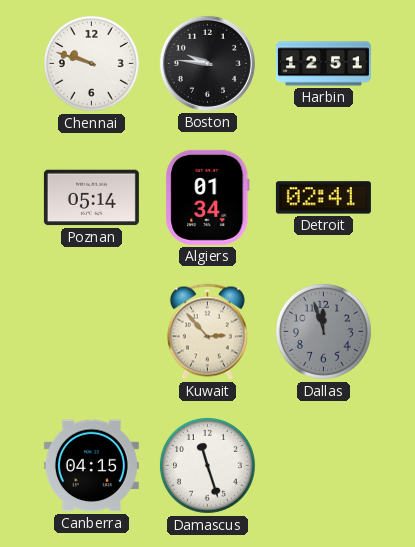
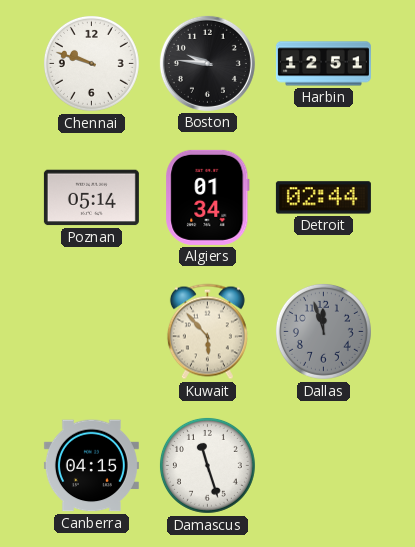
Detroit: 02:41 -> 02:44
Kuwait: 2:53 -> 5:53
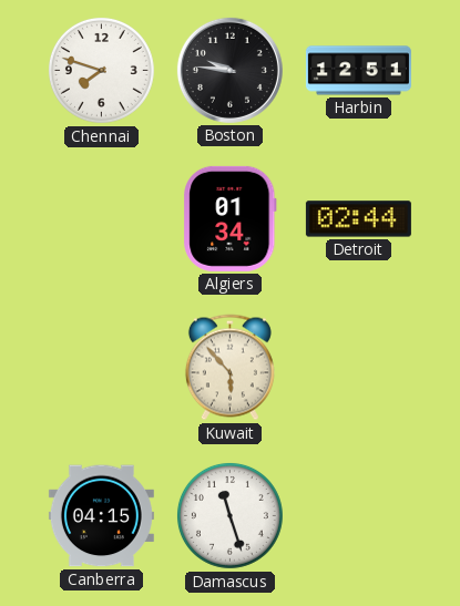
Chennai: 9:48 -> 7:48
Poznan: 05:14 -> none
Dallas: 11:57 -> none
